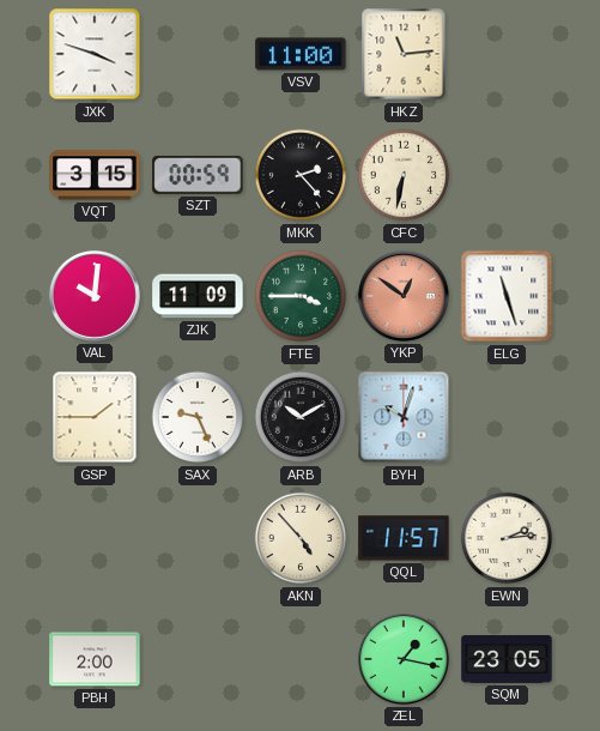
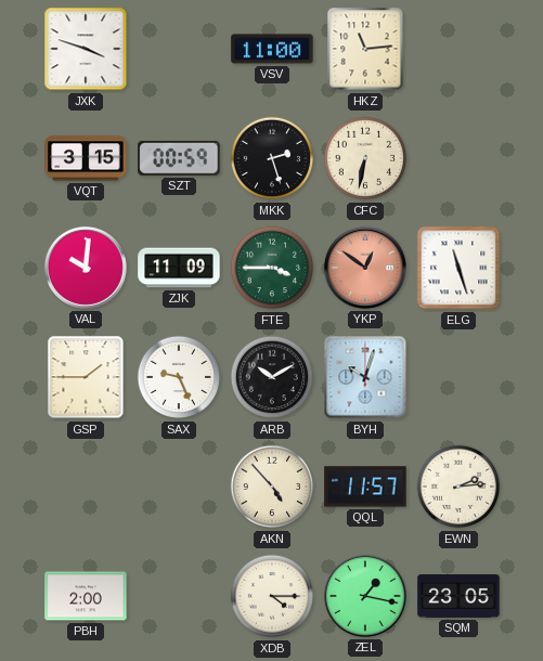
MKK: 2:23 -> 2:27
XDB: none -> 4:15
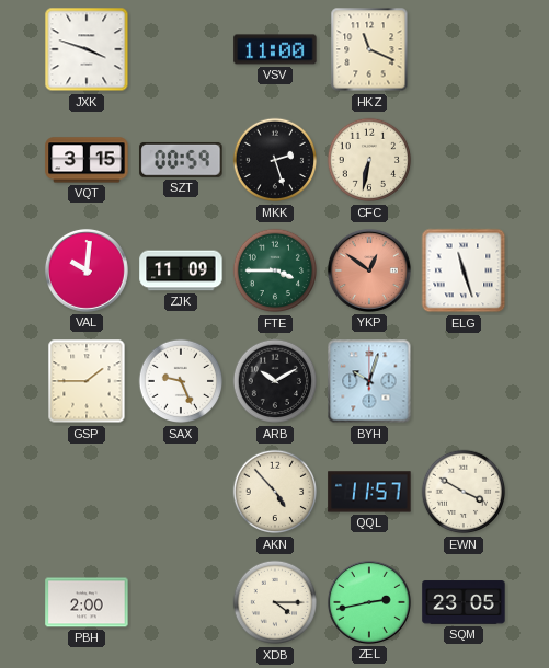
HKZ: 11:14 -> 11:19
EWN: 2:14 -> 3:50
ZEL: 1:17 -> 2:43
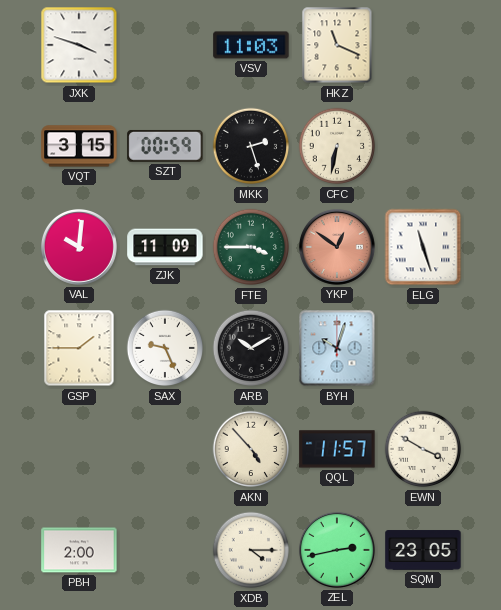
VSV: 11:00 -> 11:03
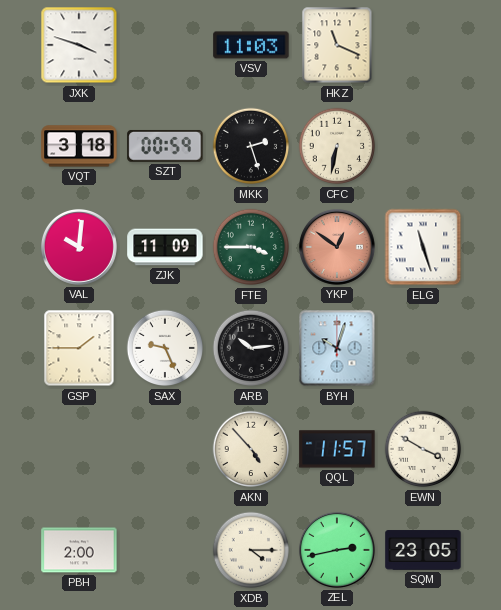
VQT: 3:15 -> 3:18
ARB: 10:10 -> 10:14
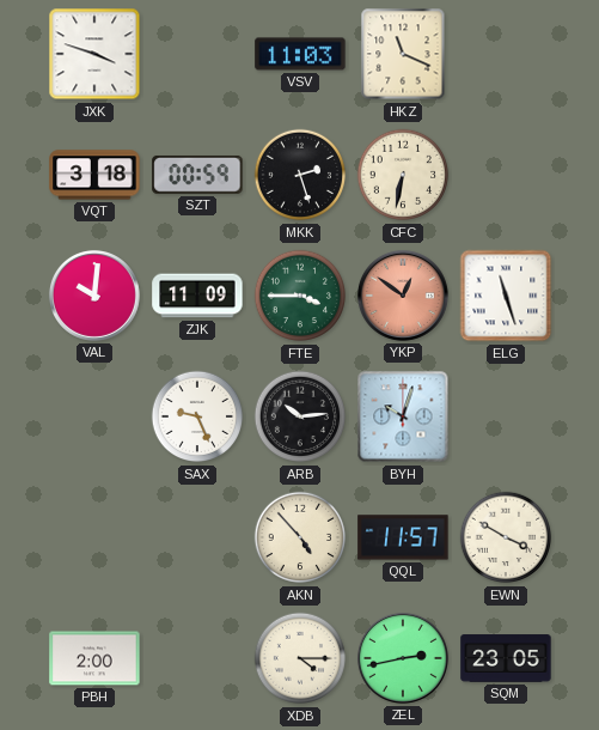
GSP: 1:45 -> none
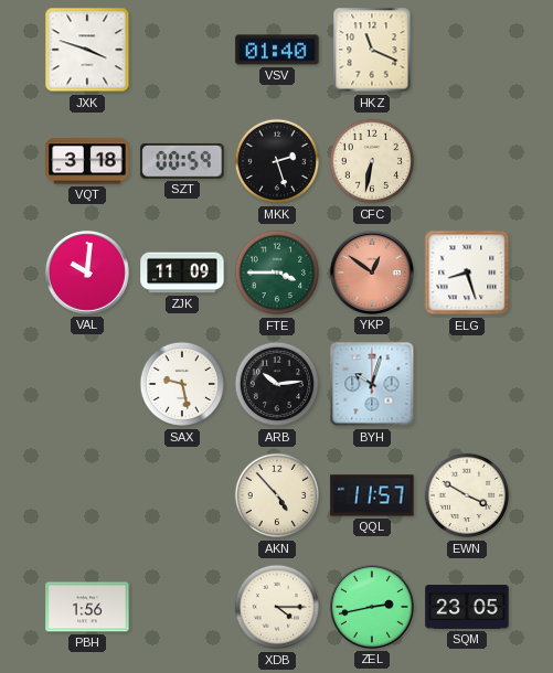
VSV: 11:03 -> 01:40
ELG: 11:27 -> 8:27
SAX: 9:26 -> 9:28
PBH: 2:00 -> 1:56
